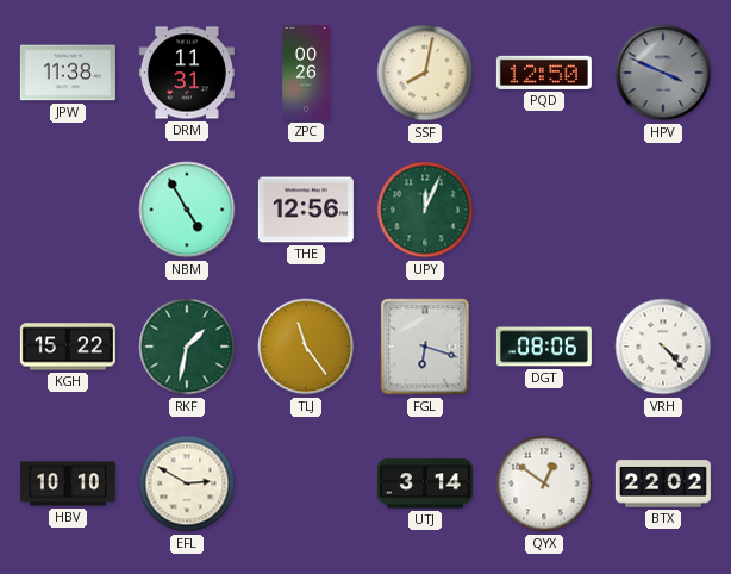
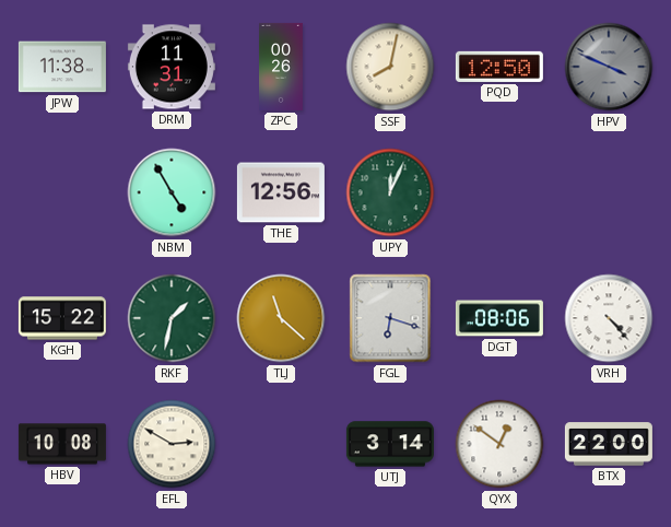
TLJ: 11:24 -> 11:22
HBV: 10:10 -> 10:08
BTX: 22:02 -> 22:00
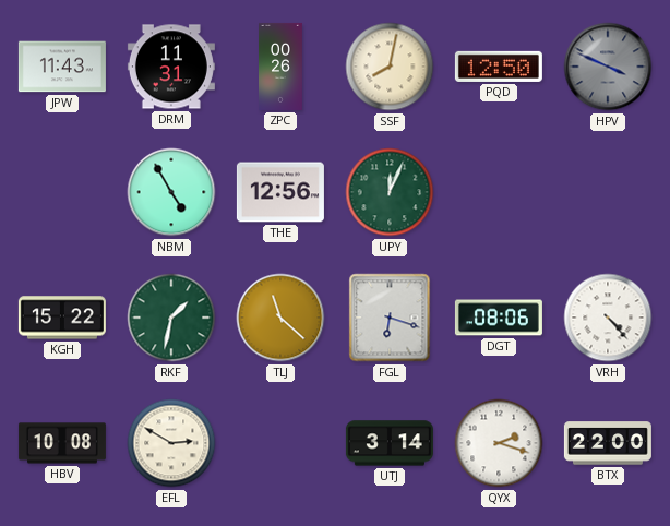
JPW: 11:38 -> 11:43
QYX: 12:51 -> 2:18
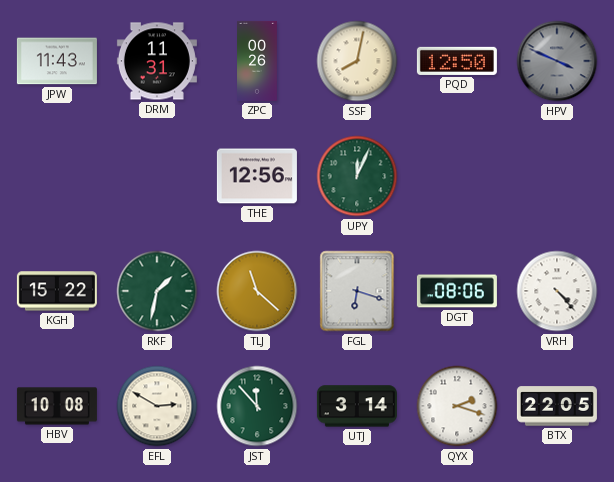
NBM: 4:55 -> none
JST: none -> 11:53
BTX: 22:00 -> 22:05
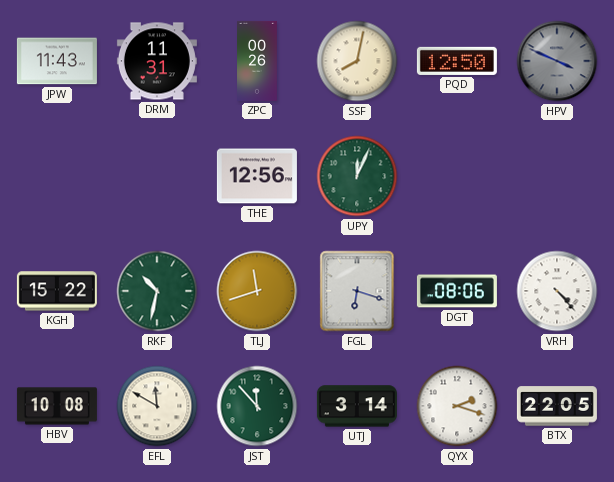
RKF: 1:32 -> 10:32
TLJ: 11:22 -> 11:42
EFL: 2:50 -> 11:50
